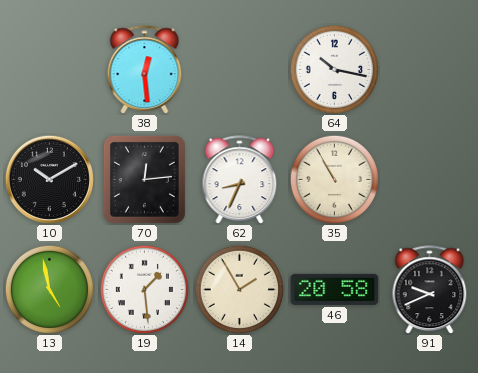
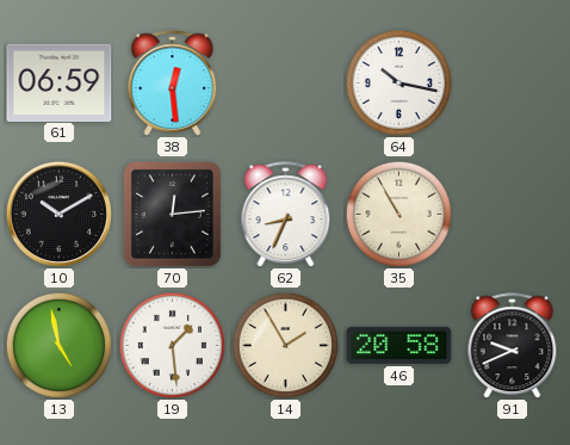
61: none -> 06:59
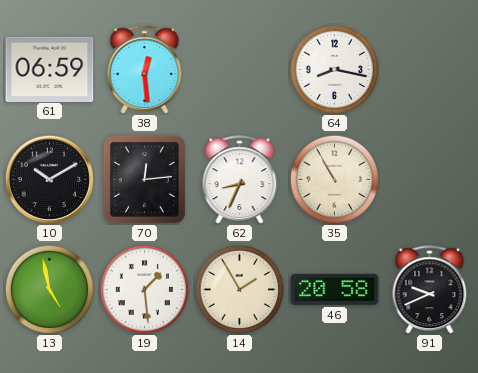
64: 10:17 -> 8:17
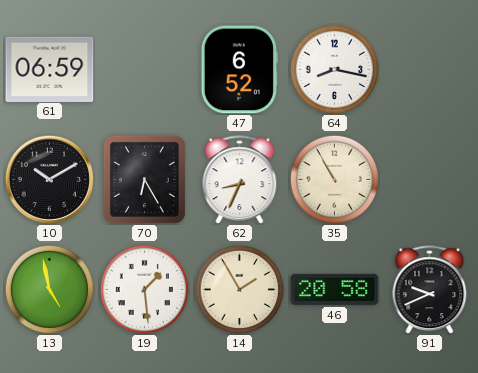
38: 12:29 -> none
47: none -> 6:52
70: 12:14 -> 6:25
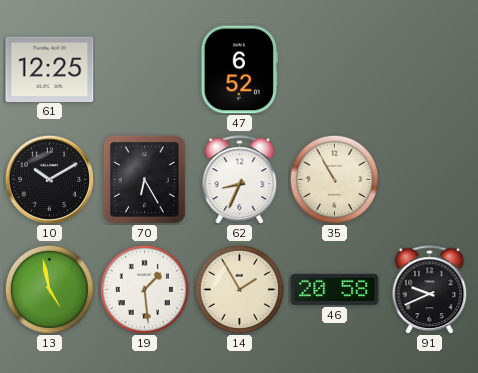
61: 06:59 -> 12:25
64: 8:17 -> none
